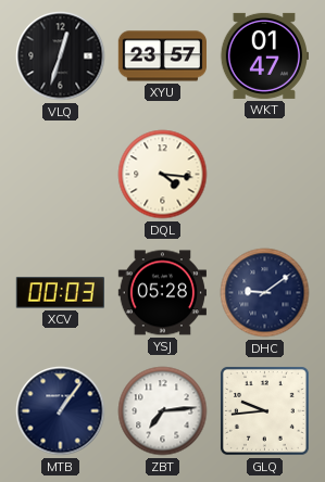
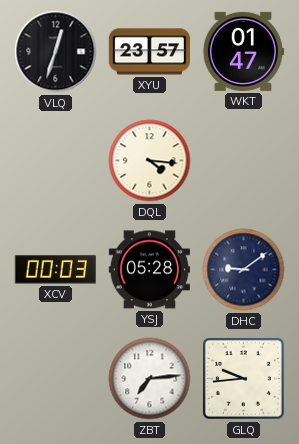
MTB: 1:06 -> none
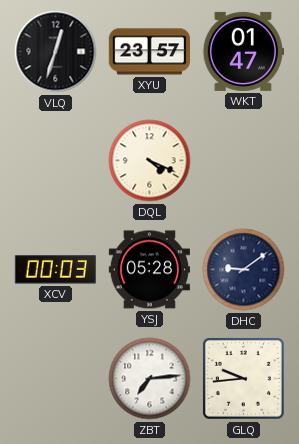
DQL: 4:16 -> 4:19
